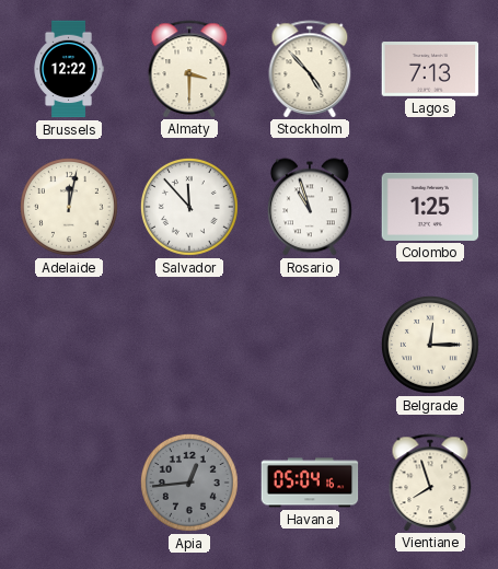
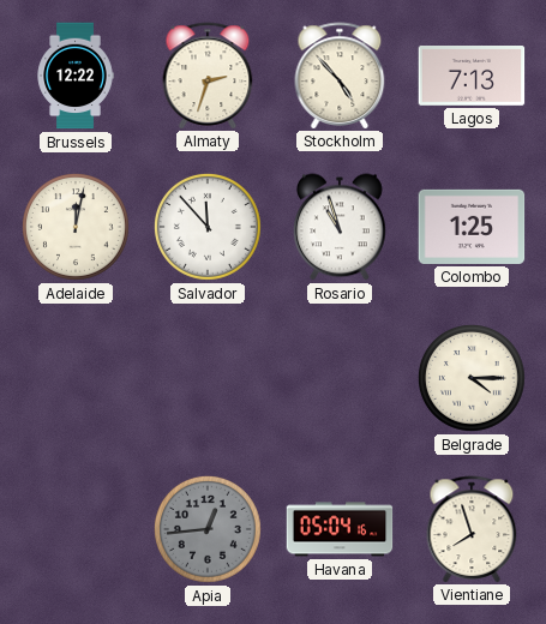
Almaty: 3:30 -> 2:33
Belgrade: 12:15 -> 4:15
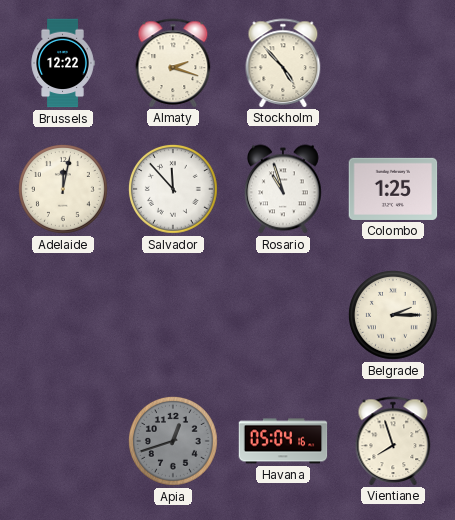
Almaty: 2:33 -> 2:18
Lagos: 7:13 -> none
Belgrade: 4:15 -> 2:15
Apia: 12:44 -> 12:42
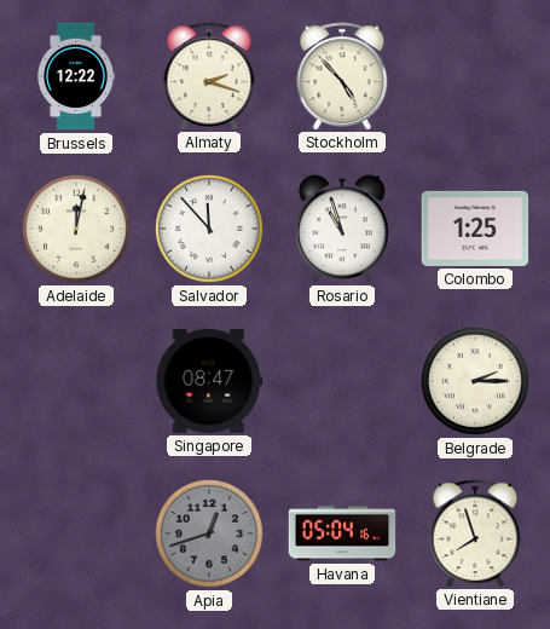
Singapore: none -> 08:47
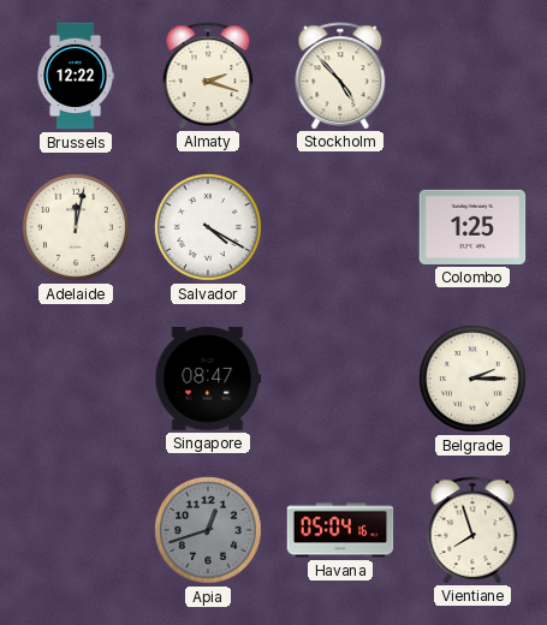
Salvador: 11:53 -> 4:20
Rosario: 10:57 -> none
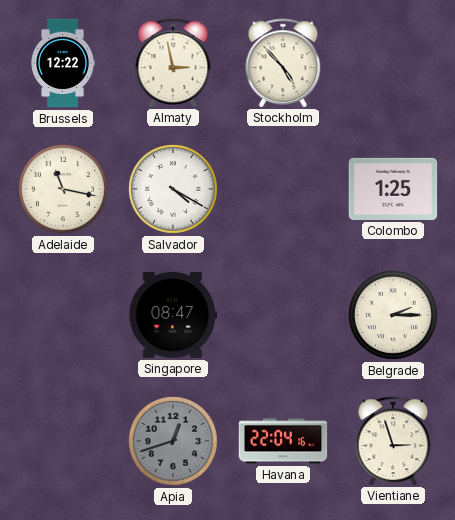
Almaty: 2:18 -> 2:58
Adelaide: 12:02 -> 11:17
Havana: 05:04 -> 22:04
Vientiane: 7:57 -> 2:57
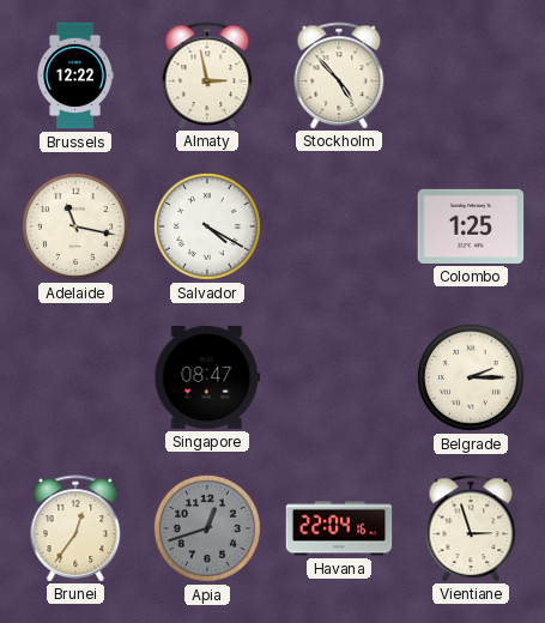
Brunei: none -> 12:36
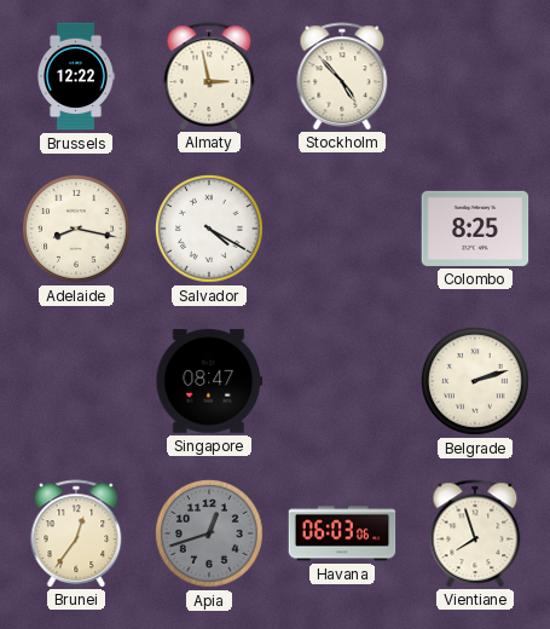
Adelaide: 11:17 -> 8:17
Colombo: 1:25 -> 8:25
Belgrade: 2:15 -> 2:12
Havana: 22:04 -> 06:03
Vientiane: 2:57 -> 7:57
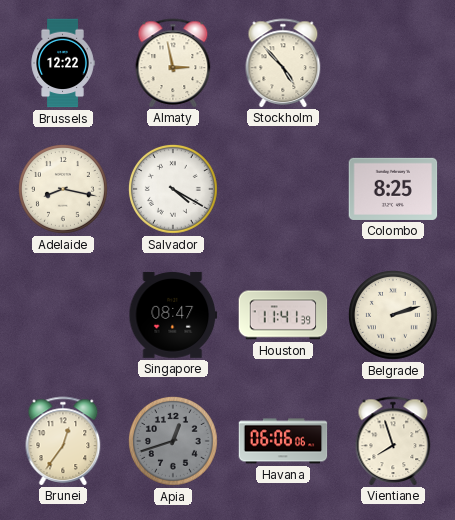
Houston: none -> 11:41
Havana: 06:03 -> 06:06
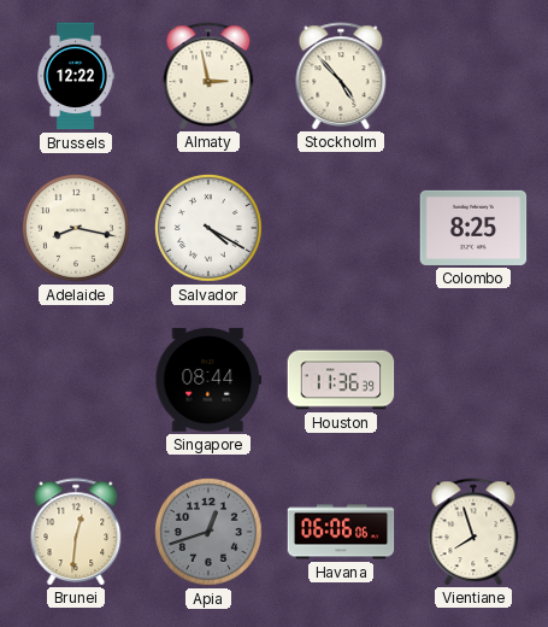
Singapore: 08:47 -> 08:44
Houston: 11:41 -> 11:36
Belgrade: 2:12 -> none
Brunei: 12:36 -> 12:31
